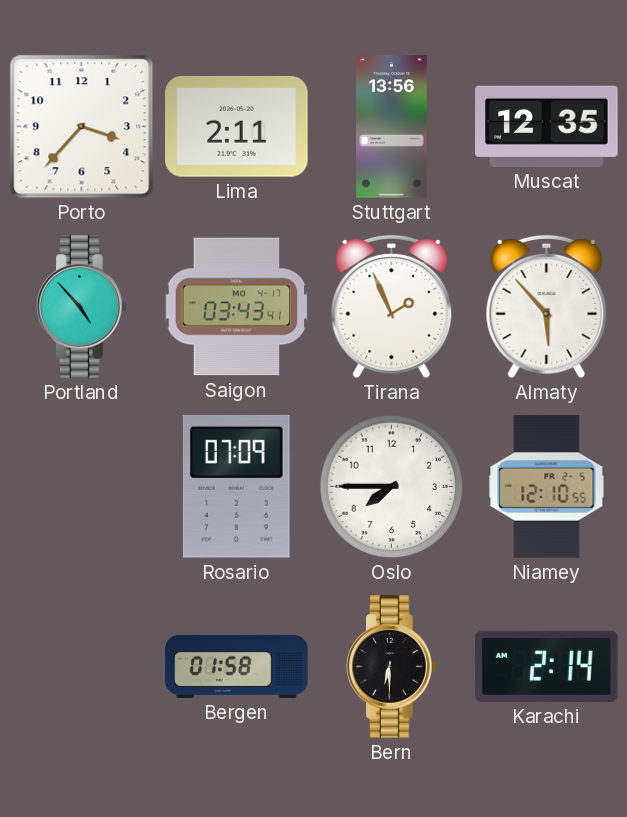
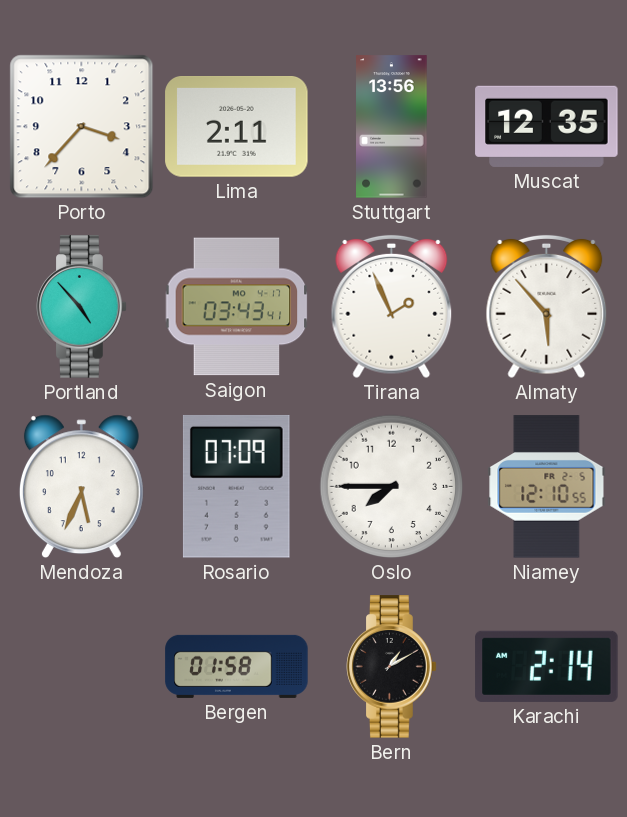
Mendoza: none -> 5:34
Bern: 6:30 -> 1:10
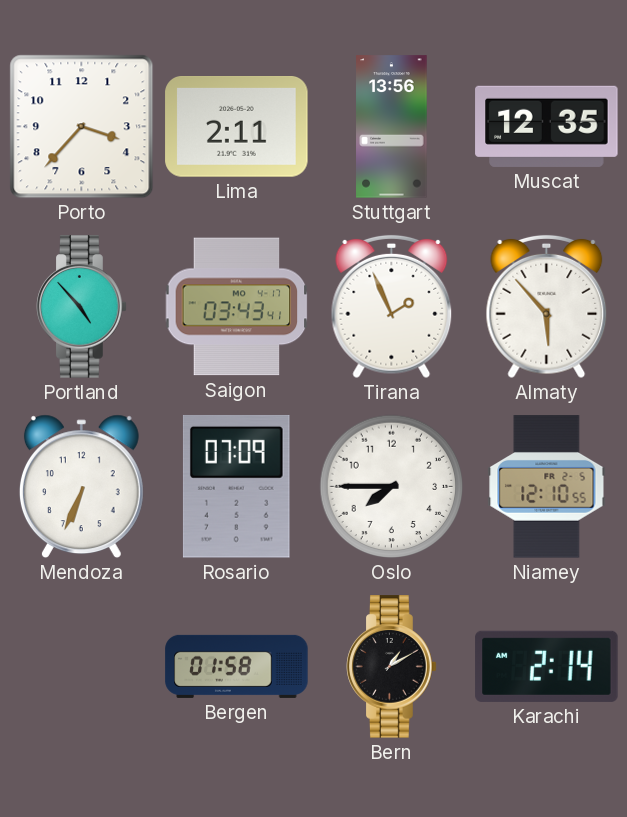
Mendoza: 5:34 -> 6:34
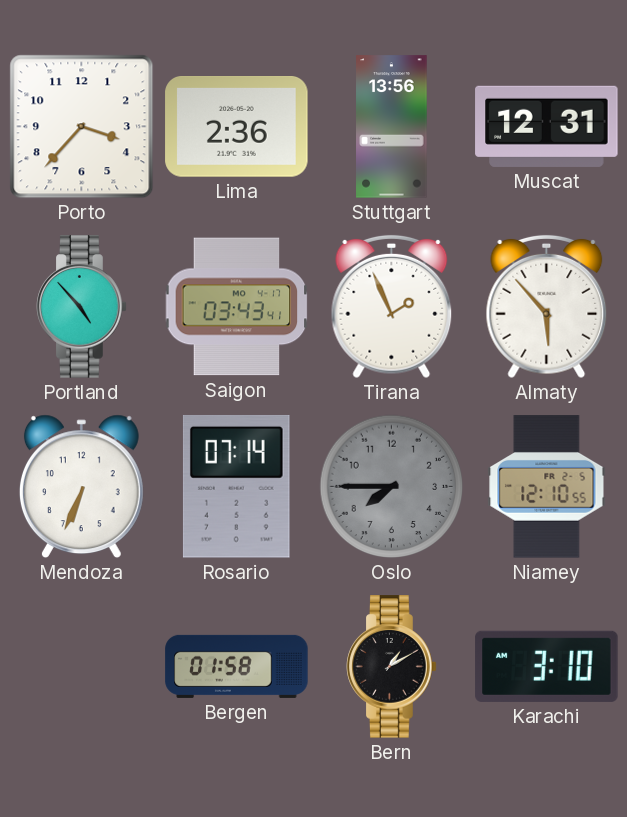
Lima: 2:11 -> 2:36
Muscat: 12:35 -> 12:31
Rosario: 07:09 -> 07:14
Oslo dial: white -> grey
Karachi: 2:14 -> 3:10
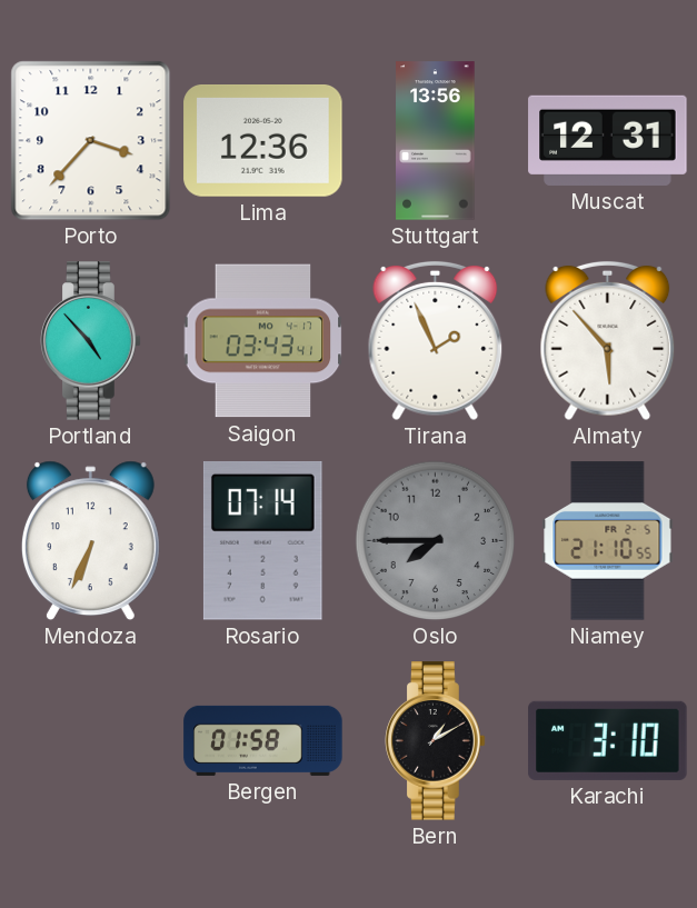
Lima: 2:36 -> 12:36
Niamey: 12:10 -> 21:10
